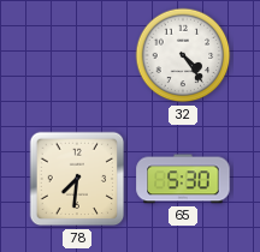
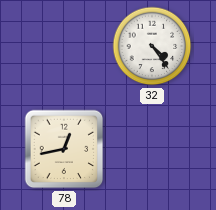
78: 7:31 -> 12:43
65: 5:30 -> none
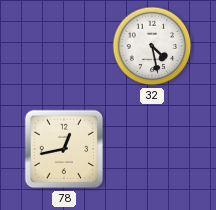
32: 4:24 -> 4:28
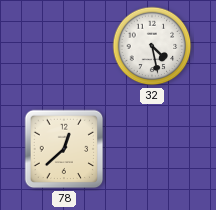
78: 12:43 -> 12:38
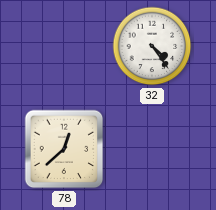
32: 4:28 -> 4:24
